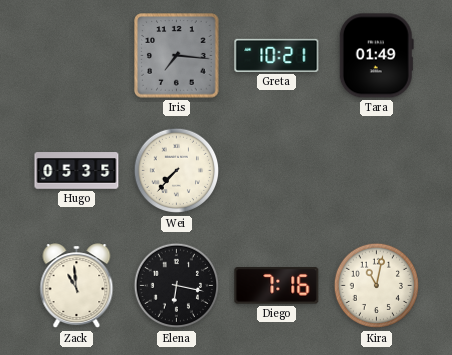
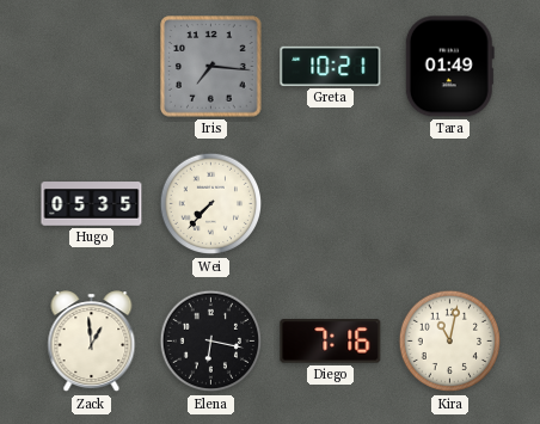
Zack: 10:59 -> 12:59
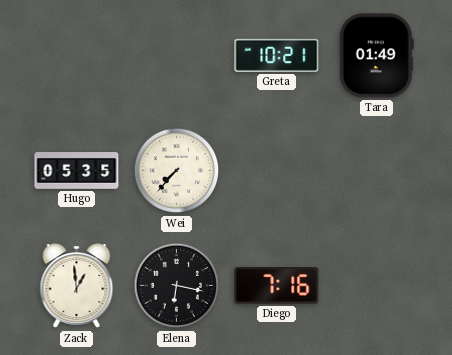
Iris: 7:16 -> none
Kira: 11:02 -> none
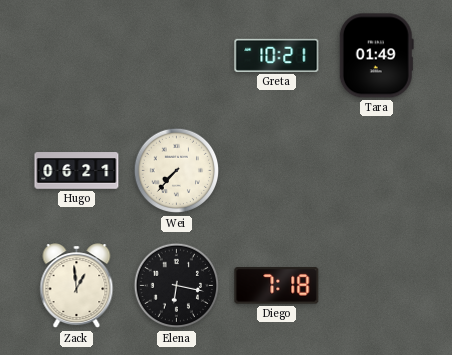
Hugo: 05:35 -> 06:21
Diego: 7:16 -> 7:18
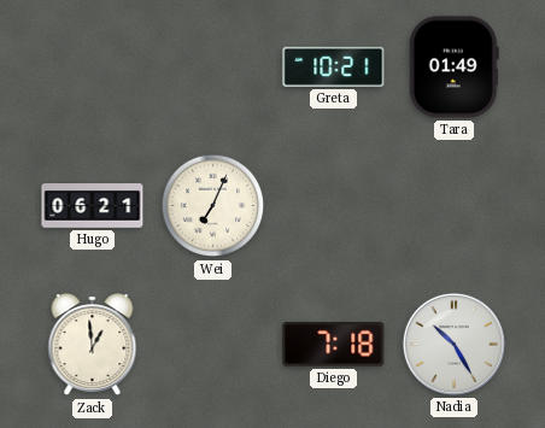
Wei: 7:37 -> 7:04
Elena: 6:17 -> none
Nadia: none -> 10:25
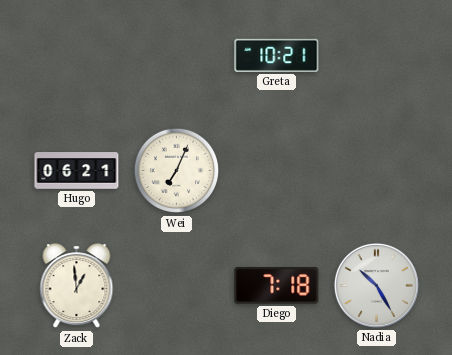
Tara: 01:49 -> none
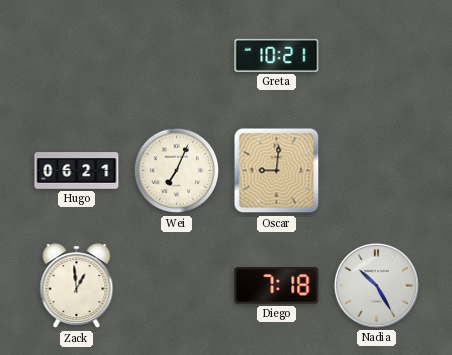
Oscar: none -> 9:01
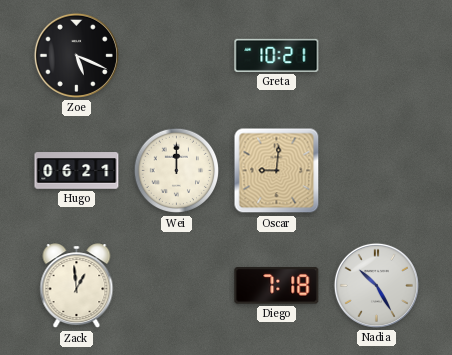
Zoe: none -> 5:19
Wei: 7:04 -> 12:00
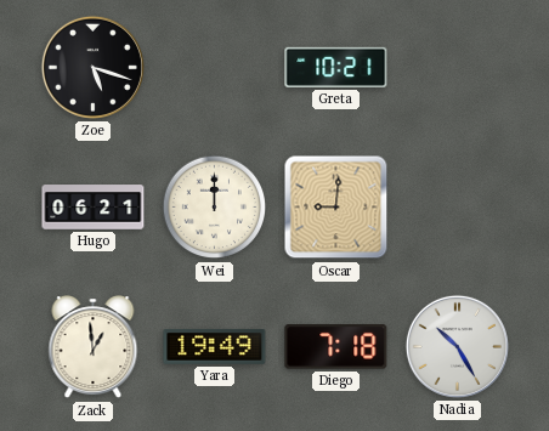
Zoe: 5:19 -> 5:18
Yara: none -> 19:49
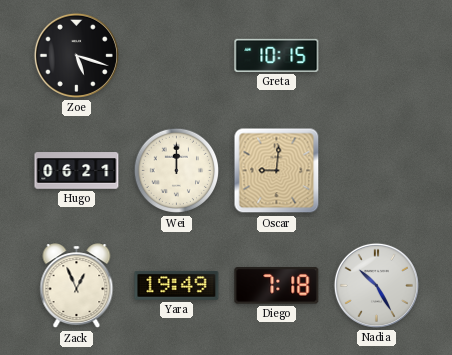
Greta: 10:21 -> 10:15
Zack: 12:59 -> 12:56
